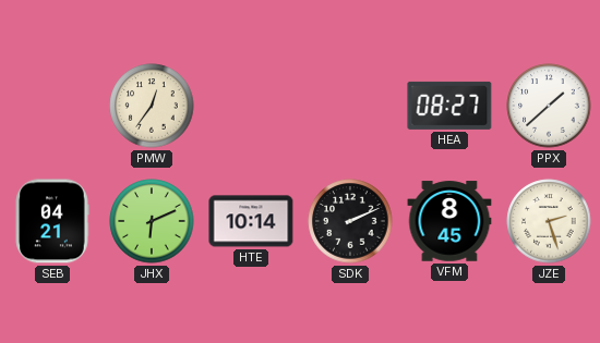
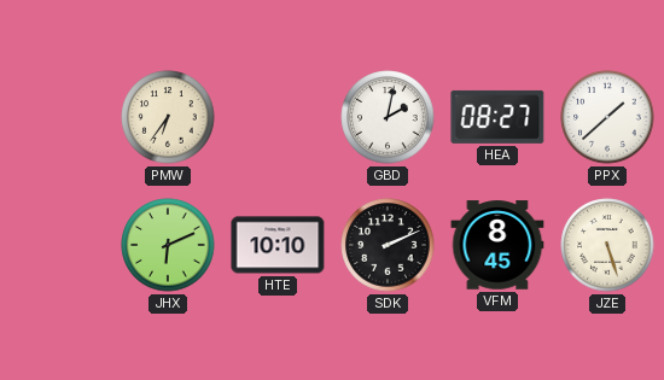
PMW: 12:36 -> 6:36
GBD: none -> 2:02
SEB: 04:21 -> none
HTE: 10:14 -> 10:10
JZE: 2:27 -> 5:27
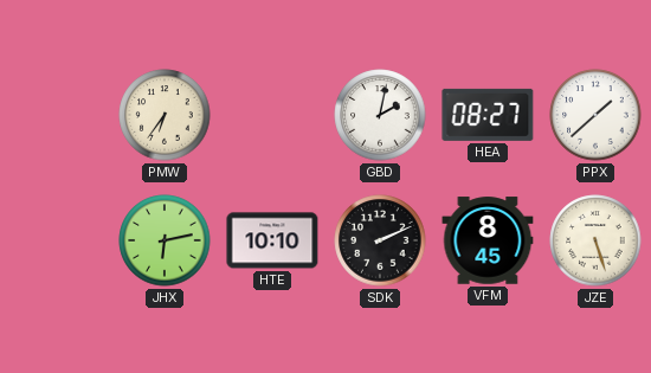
JHX: 6:11 -> 6:13
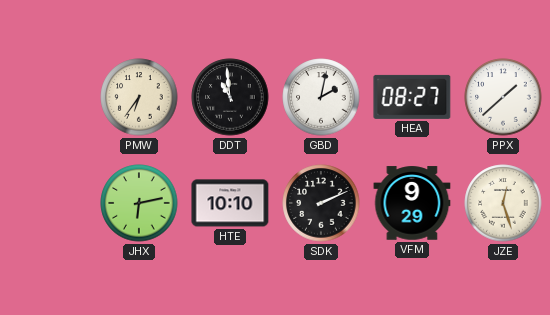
DDT: none -> 10:59
VFM: 8:45 -> 9:29
JZE: 5:27 -> 12:27
